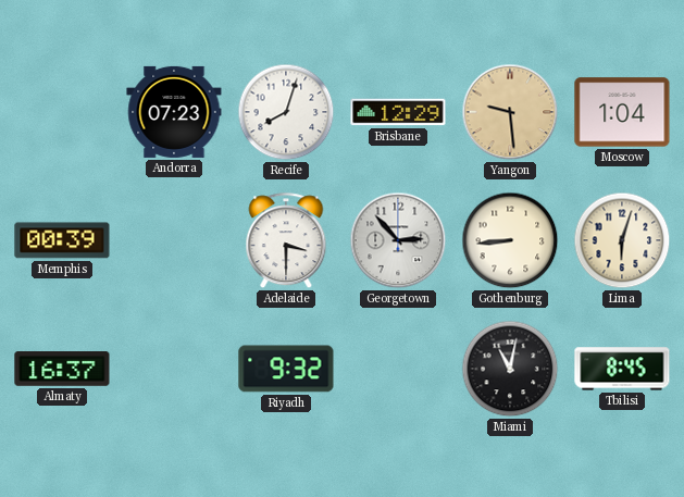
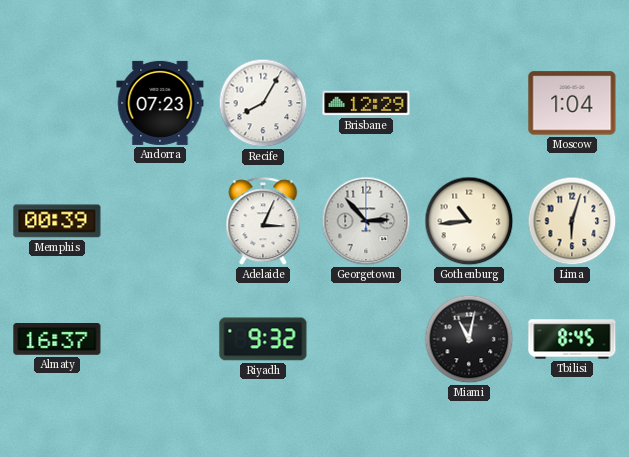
Recife: 8:03 -> 8:05
Yangon: 9:29 -> none
Adelaide: 3:30 -> 3:04
Gothenburg: 8:44 -> 10:44
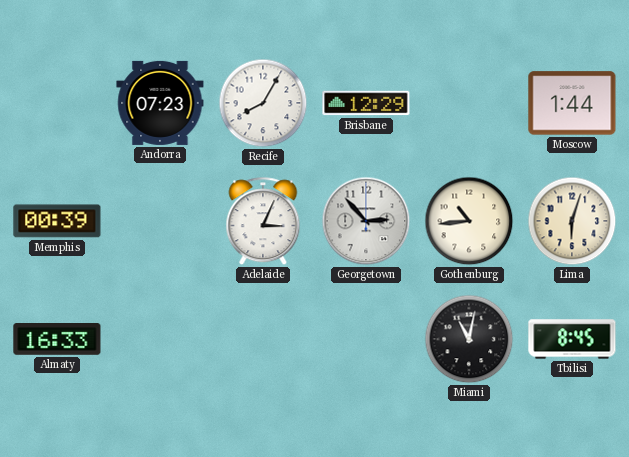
Moscow: 1:04 -> 1:44
Almaty: 16:37 -> 16:33
Riyadh: 9:32 -> none
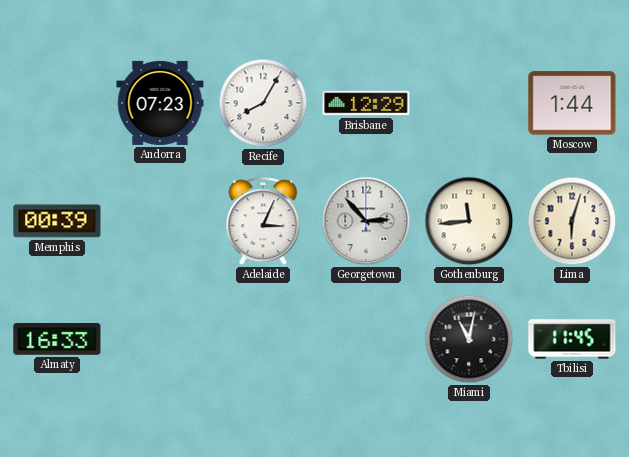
Gothenburg: 10:44 -> 11:44
Tbilisi: 8:45 -> 11:45
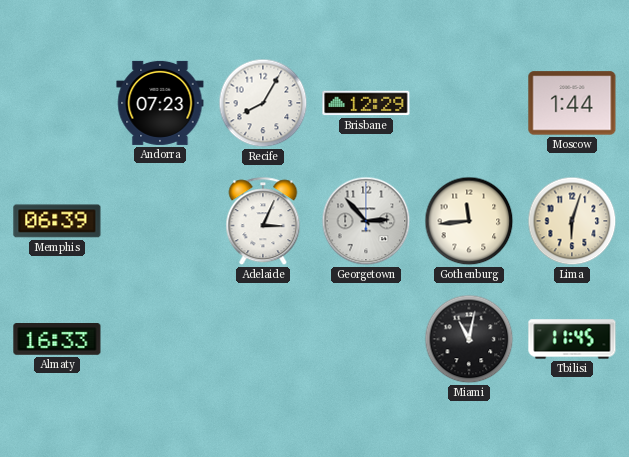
Memphis: 00:39 -> 06:39
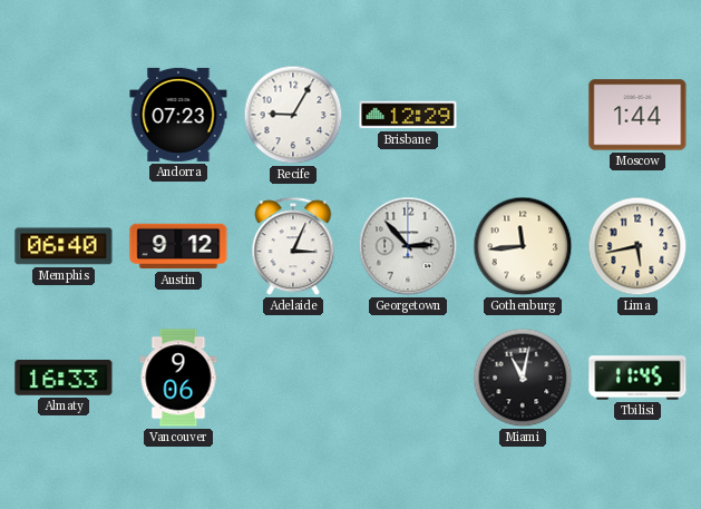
Recife: 8:05 -> 9:05
Memphis: 06:39 -> 06:40
Austin: none -> 9:12
Lima: 6:03 -> 5:43
Vancouver: none -> 9:06
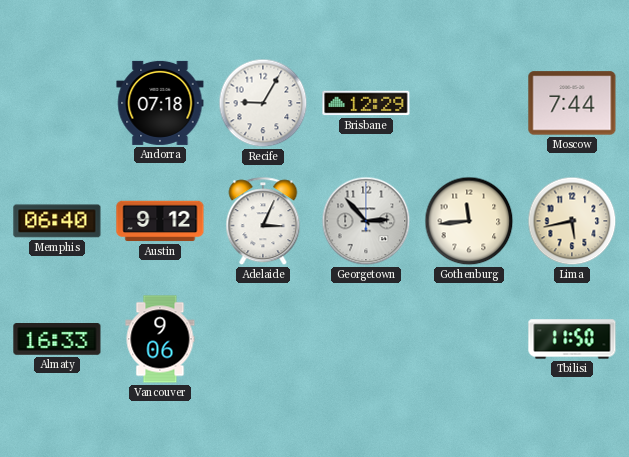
Andorra: 07:23 -> 07:18
Moscow: 1:44 -> 7:44
Miami: 11:02 -> none
Tbilisi: 11:45 -> 11:50
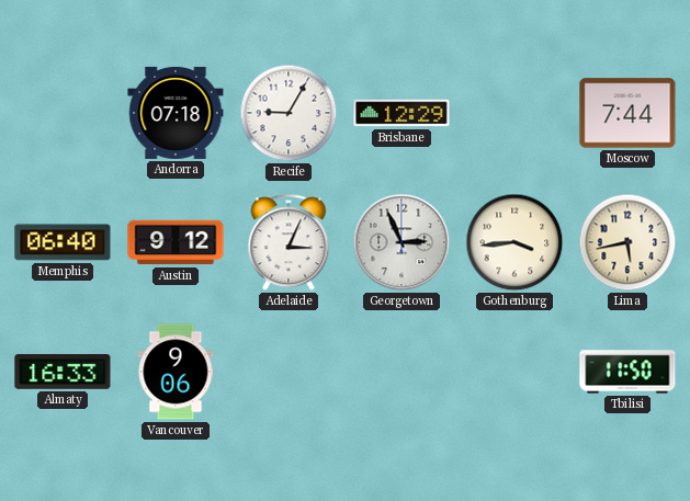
Georgetown: 2:53 -> 2:56
Gothenburg: 11:44 -> 3:44
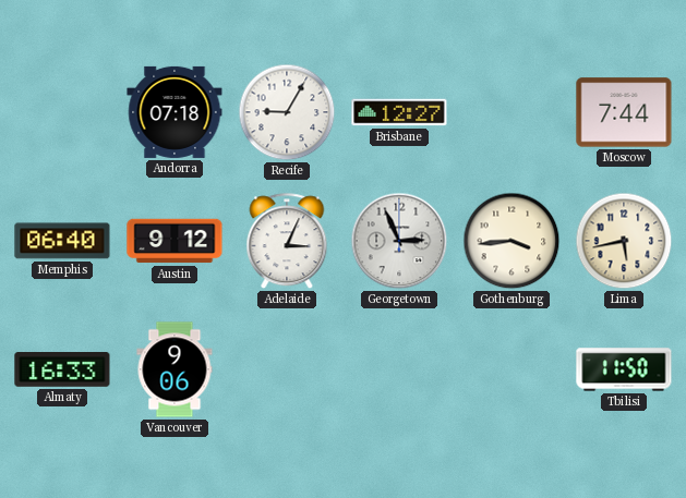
Brisbane: 12:29 -> 12:27
